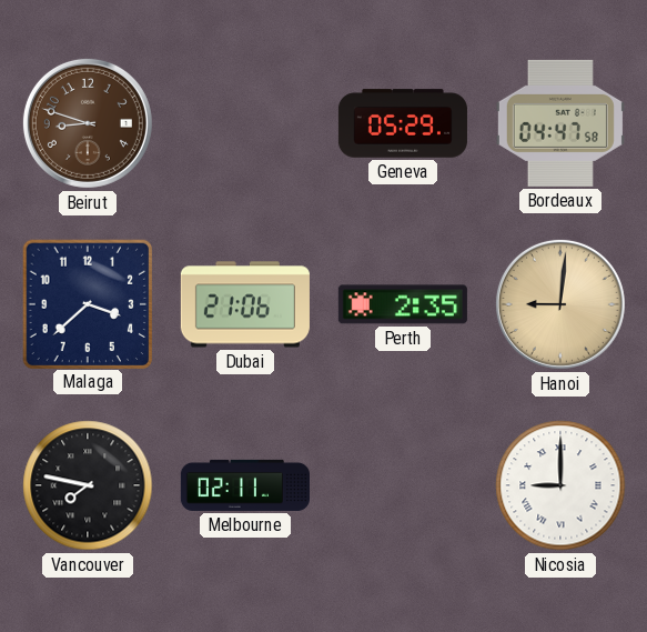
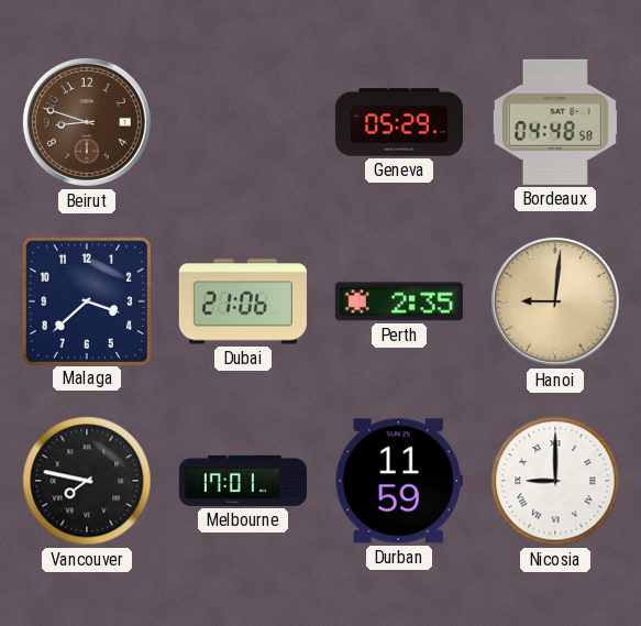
Bordeaux: 04:47 -> 04:48
Melbourne: 02:11 -> 17:01
Durban: none -> 11:59
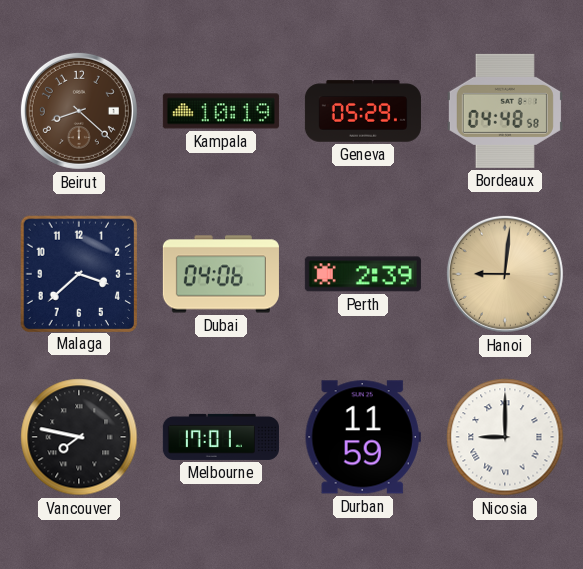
Beirut: 8:48 -> 8:22
Kampala: none -> 10:19
Dubai: 21:06 -> 04:06
Perth: 2:35 -> 2:39
